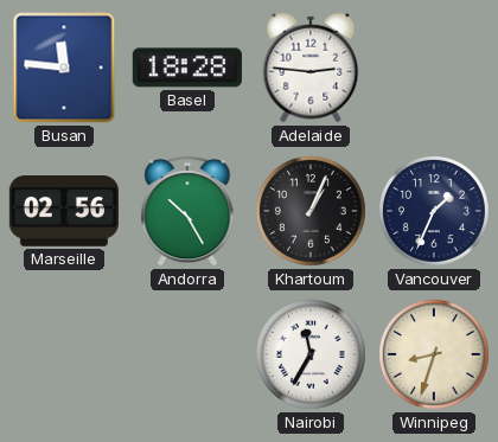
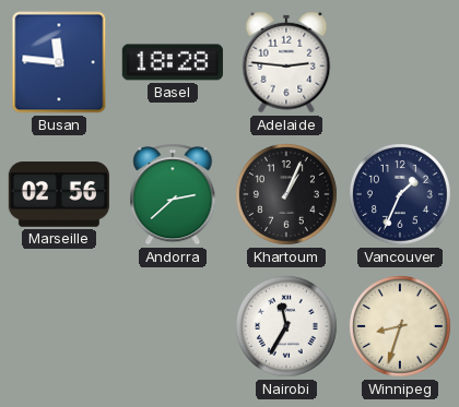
Andorra: 10:25 -> 2:38
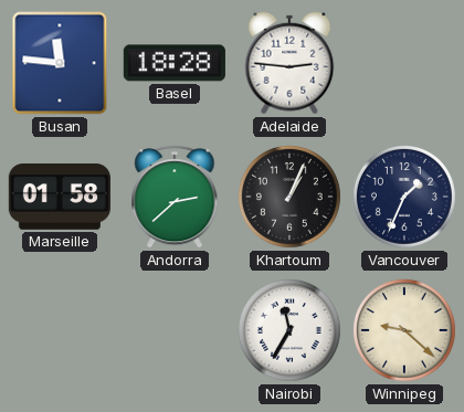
Marseille: 02:56 -> 01:58
Winnipeg: 8:33 -> 9:22
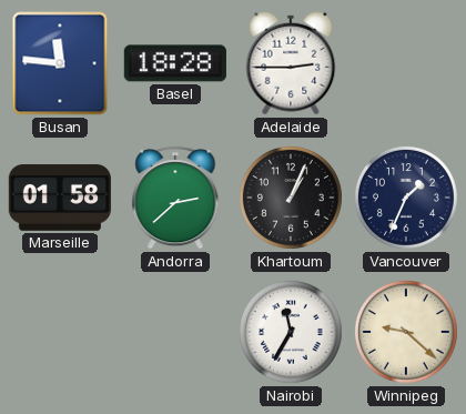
Adelaide: 2:46 -> 2:45
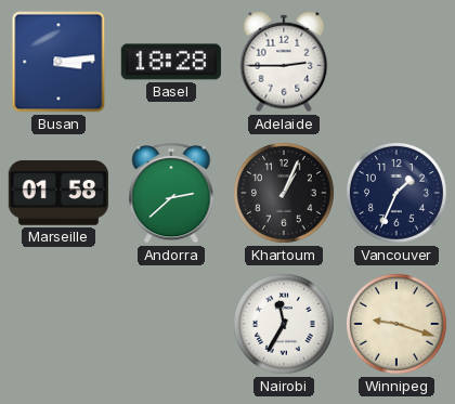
Busan: 11:46 -> 3:14
Winnipeg: 9:22 -> 9:18
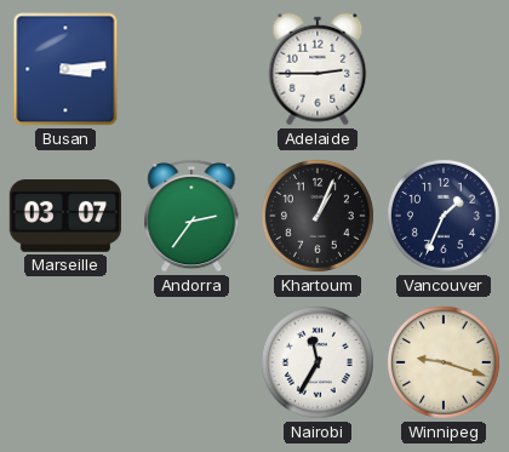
Basel: 18:28 -> none
Marseille: 01:58 -> 03:07
Andorra: 2:38 -> 2:36
